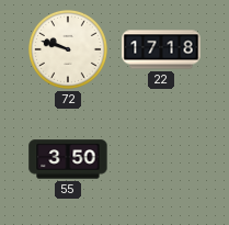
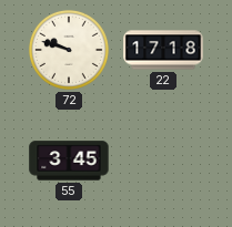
55: 3:50 -> 3:45
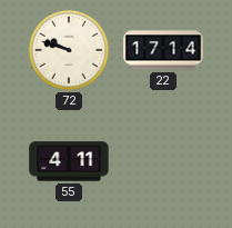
22: 17:18 -> 17:14
55: 3:45 -> 4:11
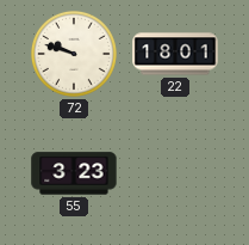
22: 17:14 -> 18:01
55: 4:11 -> 3:23
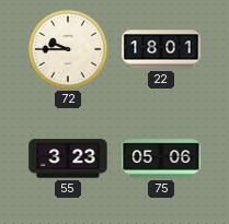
72: 9:48 -> 9:45
75: none -> 05:06
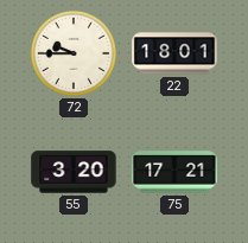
55: 3:23 -> 3:20
75: 05:06 -> 17:21
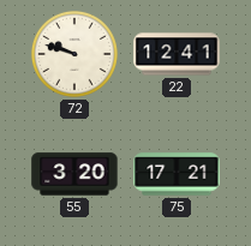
72: 9:45 -> 9:48
22: 18:01 -> 12:41
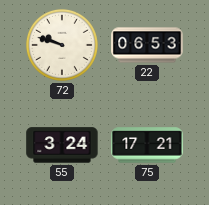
22: 12:41 -> 06:53
55: 3:20 -> 3:24
